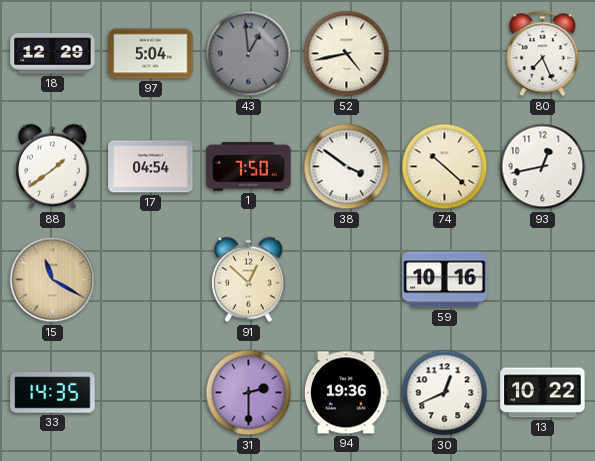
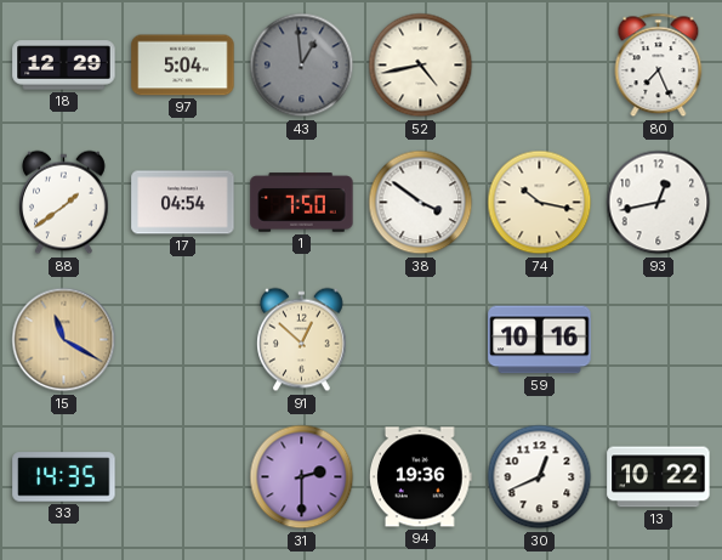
74: 10:22 -> 10:17
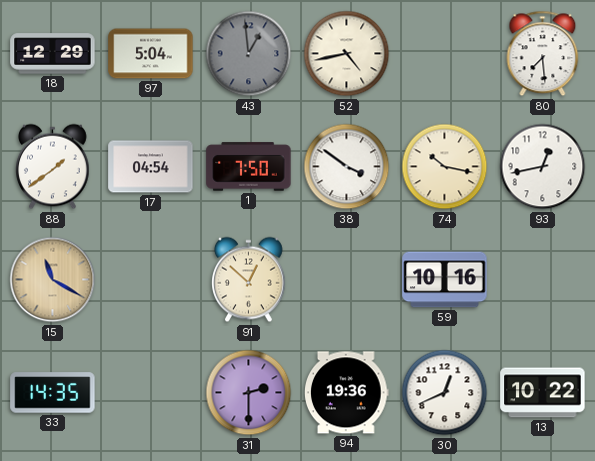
80: 7:26 -> 7:29
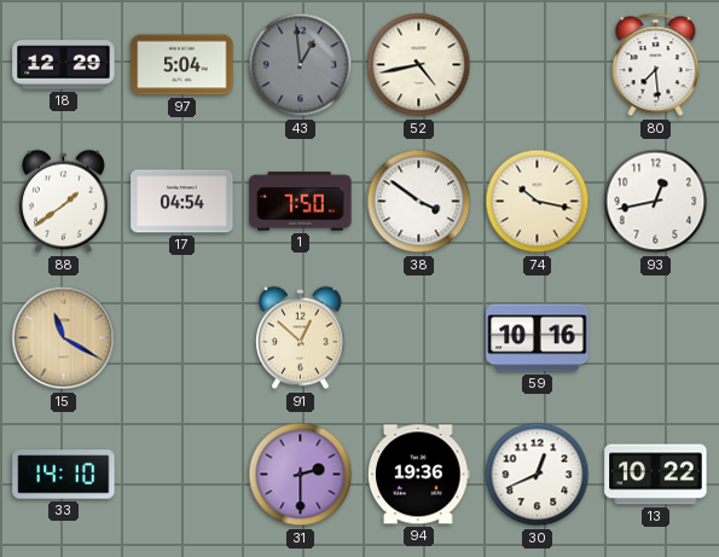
33: 14:35 -> 14:10
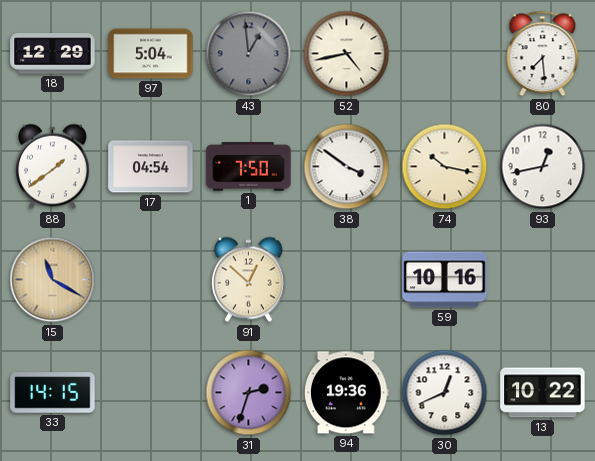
33: 14:10 -> 14:15
31: 2:30 -> 2:33
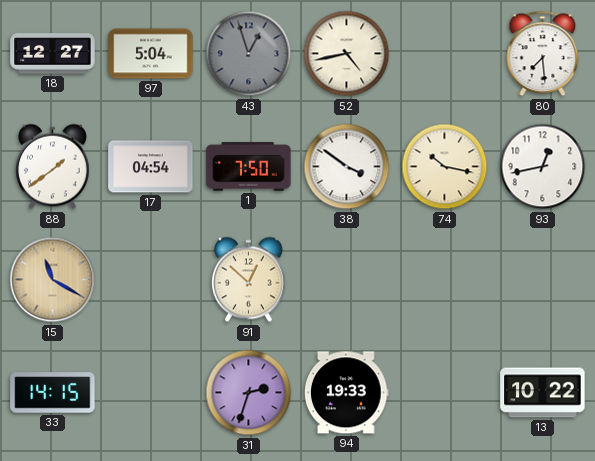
18: 12:29 -> 12:27
43: 12:59 -> 12:57
59: 10:16 -> none
94: 19:36 -> 19:33
30: 12:41 -> none
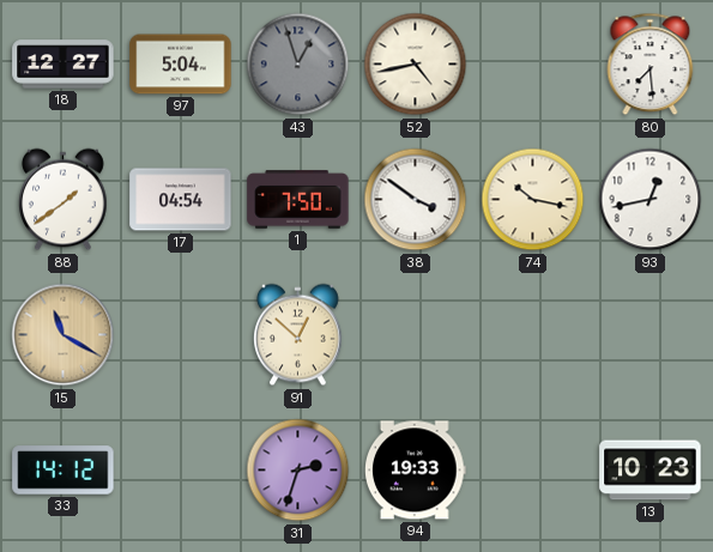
33: 14:15 -> 14:12
13: 10:22 -> 10:23
